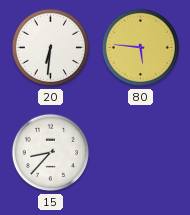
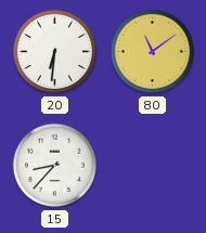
80: 5:46 -> 11:09
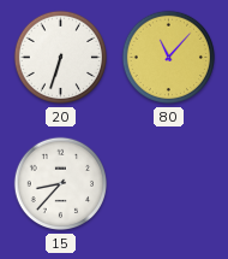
20: 6:31 -> 6:33
80: 11:09 -> 11:07
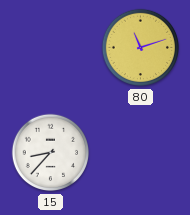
20: 6:33 -> none
80: 11:07 -> 11:12
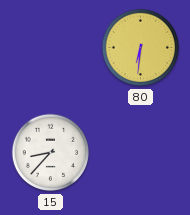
80: 11:12 -> 6:31
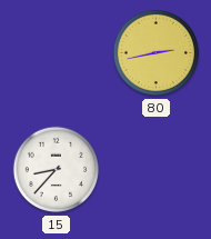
80: 6:31 -> 2:43
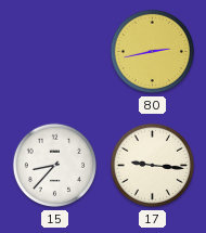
17: none -> 9:16
